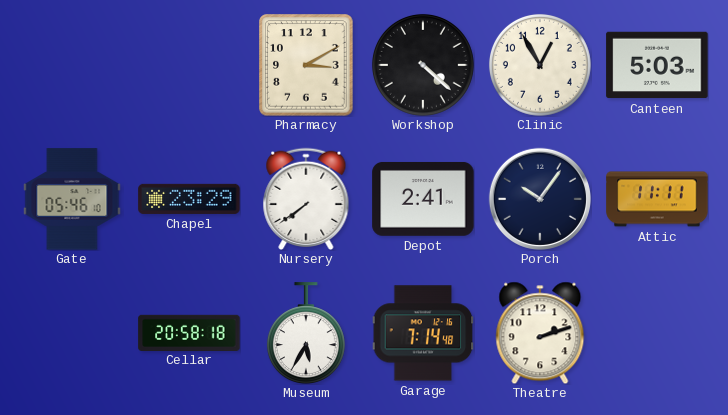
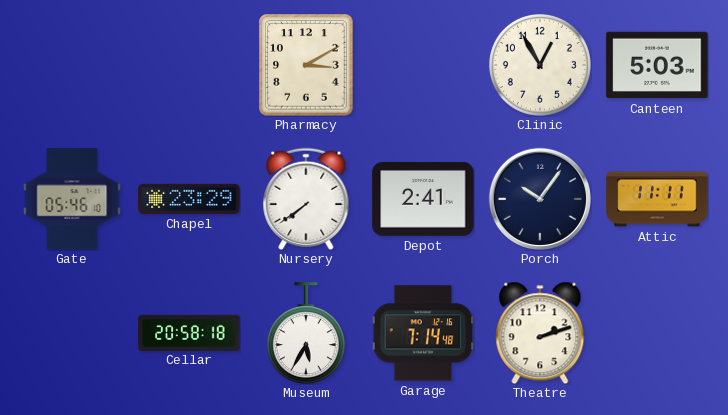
Workshop: 4:22 -> none
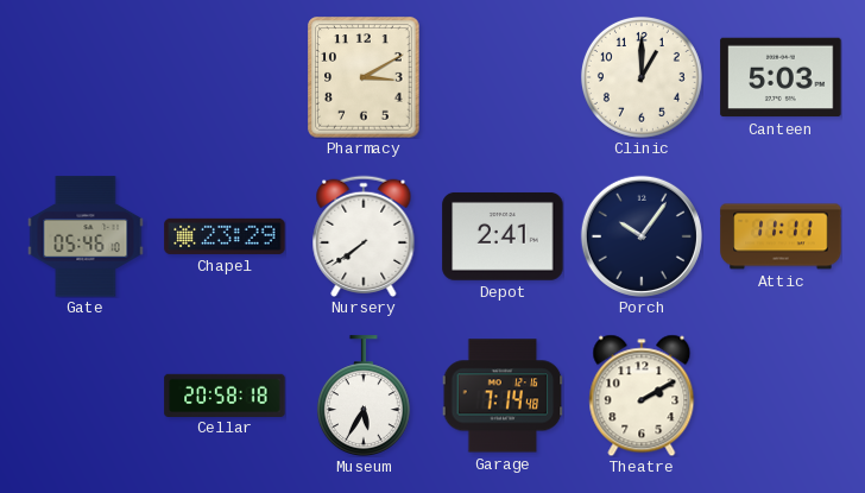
Clinic: 12:55 -> 1:00
Theatre: 2:12 -> 2:10
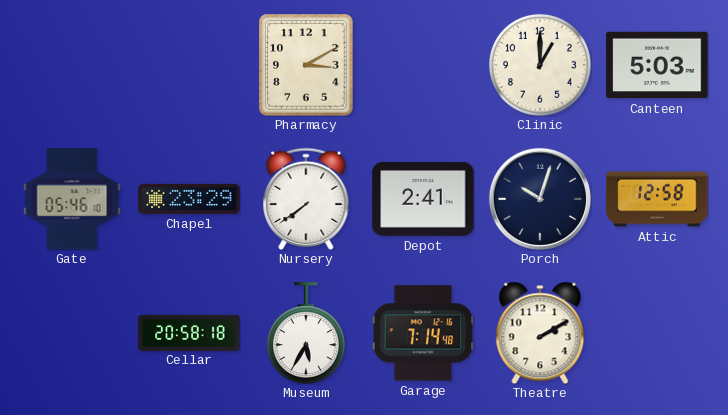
Porch: 10:06 -> 10:03
Attic: 11:11 -> 12:58
